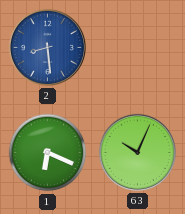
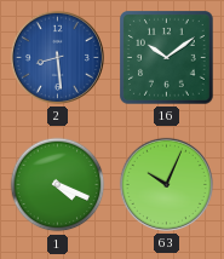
16: none -> 10:09
1: 6:19 -> 4:19
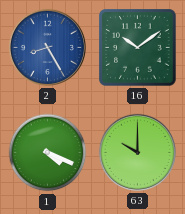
2: 8:29 -> 8:25
63: 10:04 -> 10:00
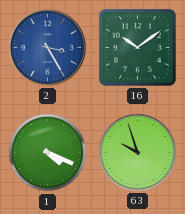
2: 8:25 -> 3:25
63: 10:00 -> 9:57
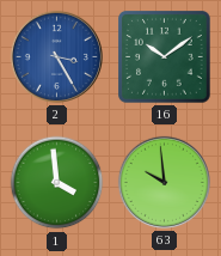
1: 4:19 -> 3:59
63: 9:57 -> 9:59
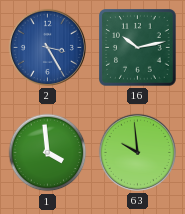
16: 10:09 -> 10:13
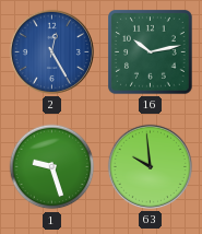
2: 3:25 -> 12:25
1: 3:59 -> 9:27
